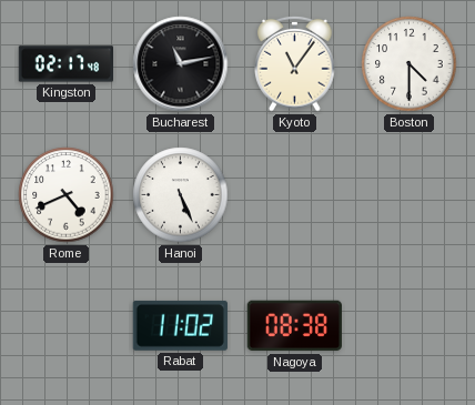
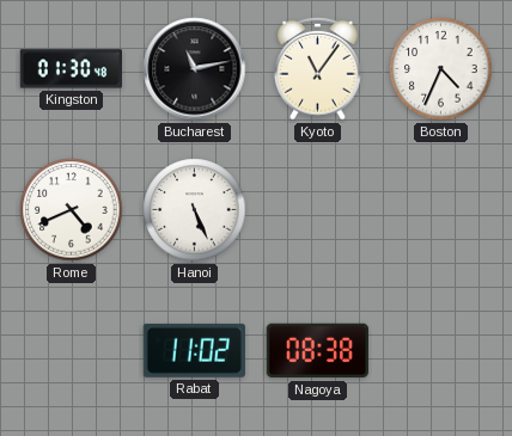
Kingston: 02:17 -> 01:30
Boston: 4:30 -> 4:34
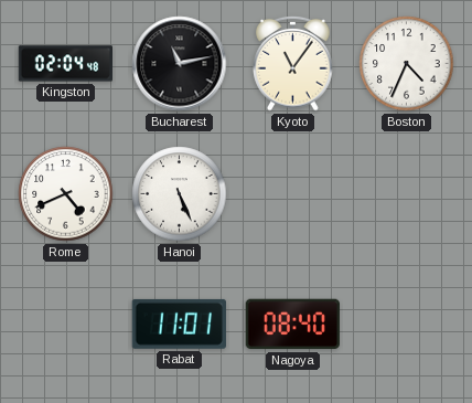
Kingston: 01:30 -> 02:04
Rabat: 11:02 -> 11:01
Nagoya: 08:38 -> 08:40
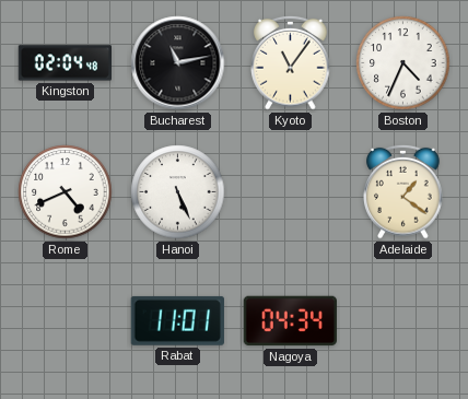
Adelaide: none -> 1:21
Nagoya: 08:40 -> 04:34
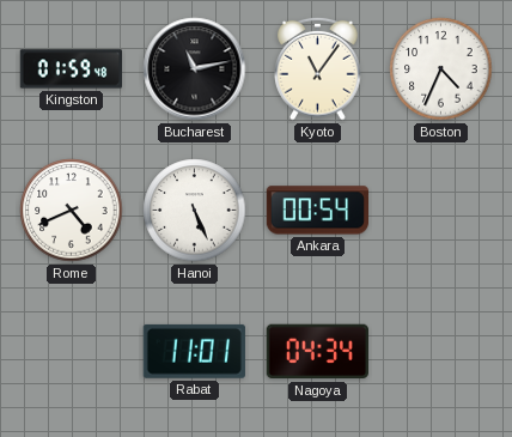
Kingston: 02:04 -> 01:59
Ankara: none -> 00:54
Adelaide: 1:21 -> none
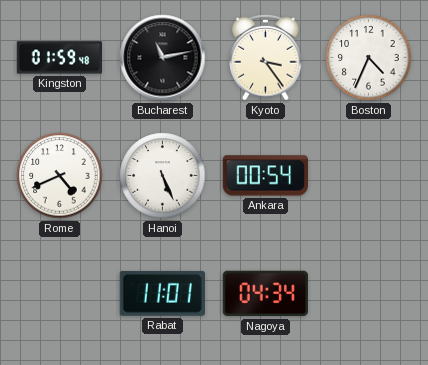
Kyoto: 11:06 -> 3:24
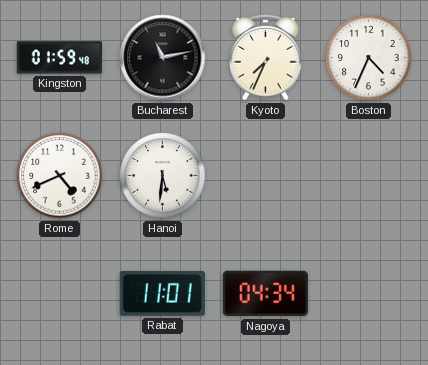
Kyoto: 3:24 -> 7:34
Hanoi: 5:26 -> 5:31
Ankara: 00:54 -> none
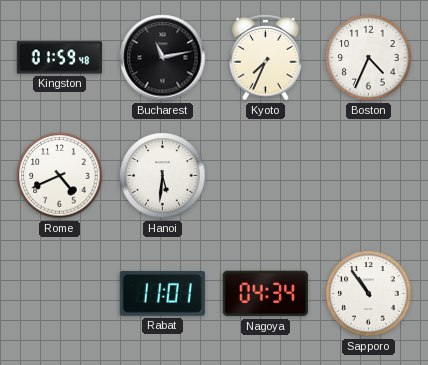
Sapporo: none -> 10:54
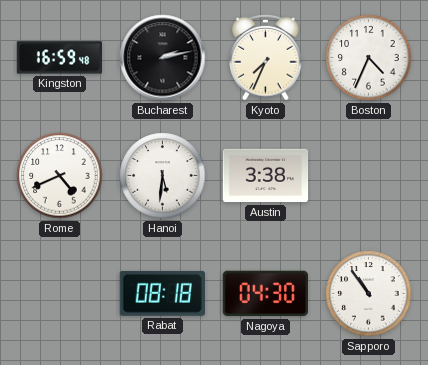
Kingston: 01:59 -> 16:59
Bucharest: 11:13 -> 2:13
Austin: none -> 3:38
Rabat: 11:01 -> 08:18
Nagoya: 04:34 -> 04:30
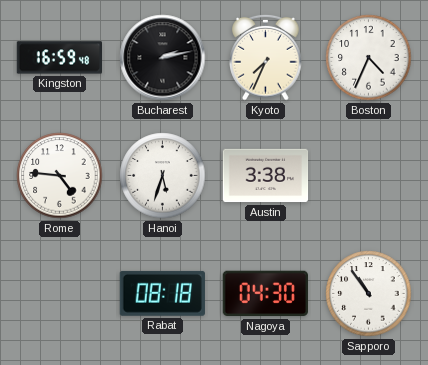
Rome: 4:41 -> 4:46
Hanoi: 5:31 -> 5:33
